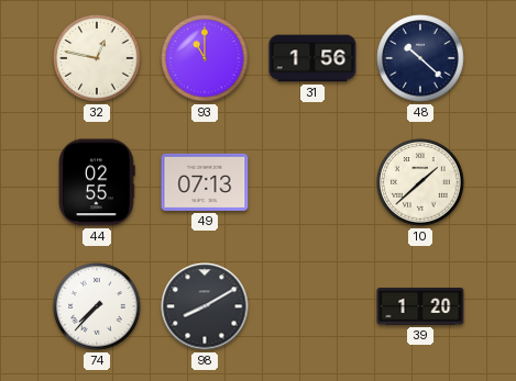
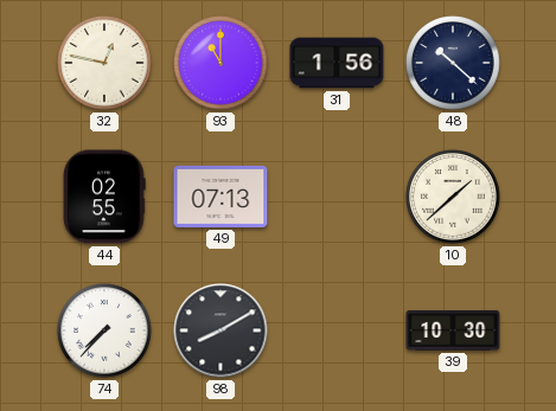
39: 1:20 -> 10:30
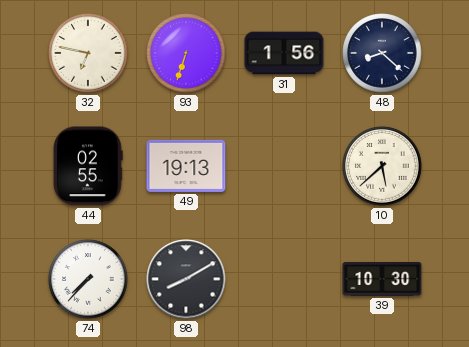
32: 12:47 -> 6:47
93: 11:00 -> 6:33
48: 10:22 -> 8:22
49: 07:13 -> 19:13
10: 1:38 -> 5:38
